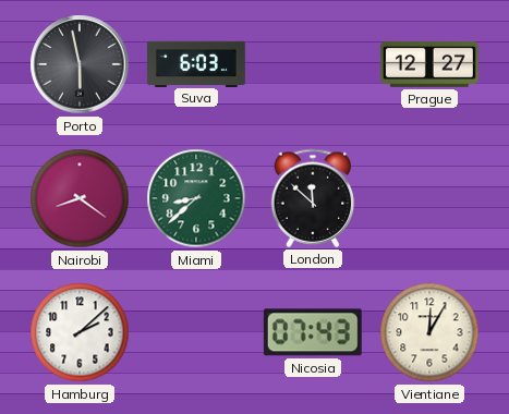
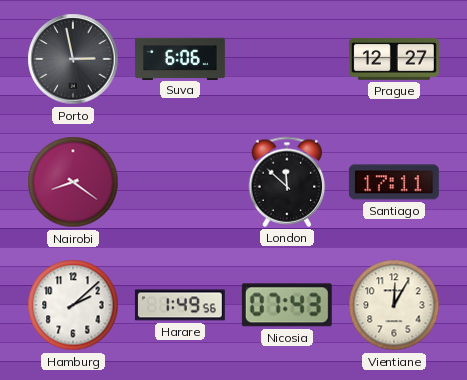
Porto: 5:58 -> 2:58
Suva: 6:03 -> 6:06
Miami: 8:38 -> none
Santiago: none -> 17:11
Harare: none -> 1:49
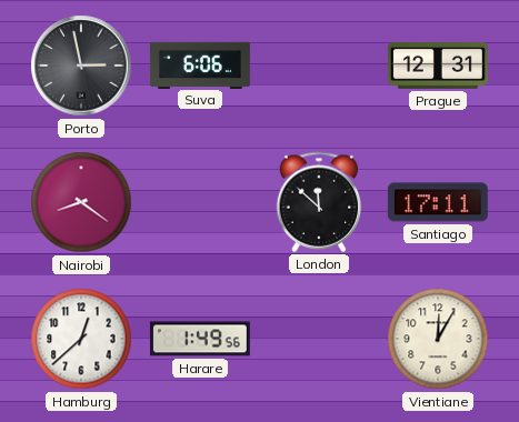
Prague: 12:27 -> 12:31
Hamburg: 2:08 -> 12:38
Nicosia: 07:43 -> none
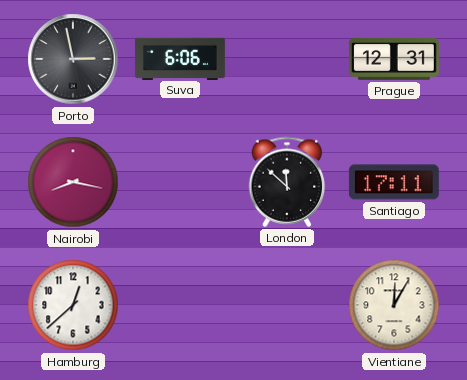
Nairobi: 8:21 -> 8:17
Harare: 1:49 -> none
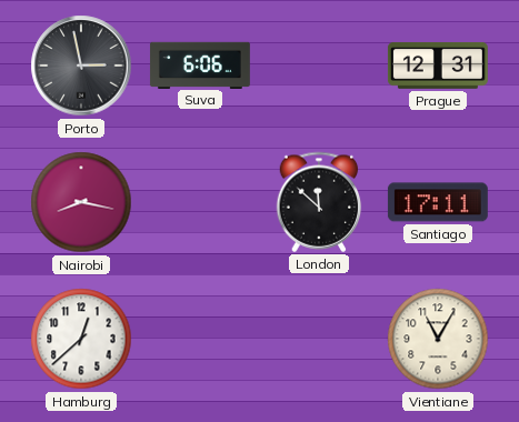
Vientiane: 12:05 -> 11:05
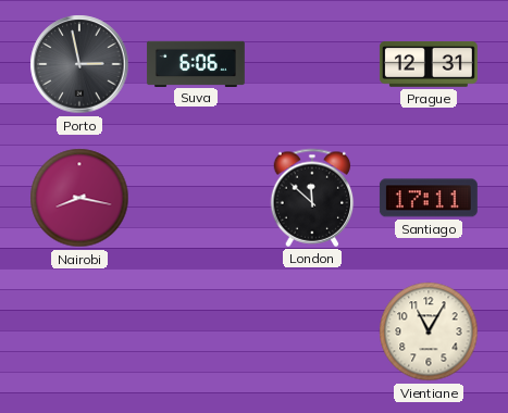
Hamburg: 12:38 -> none
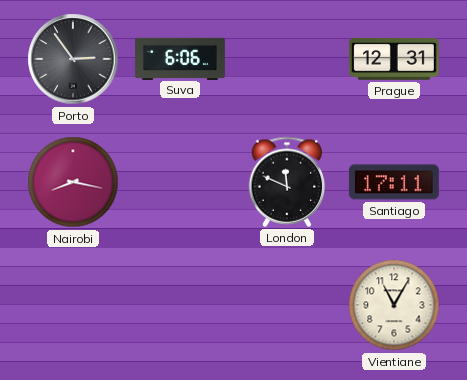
Porto: 2:58 -> 2:54
London: 11:52 -> 11:49
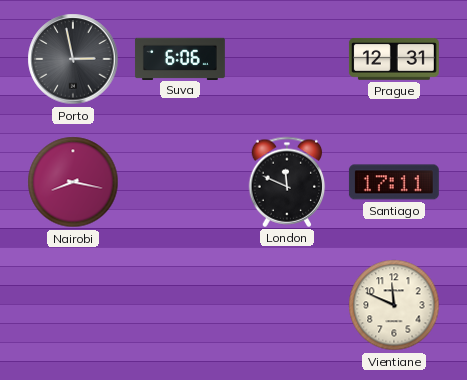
Porto: 2:54 -> 2:58
Vientiane: 11:05 -> 11:49
